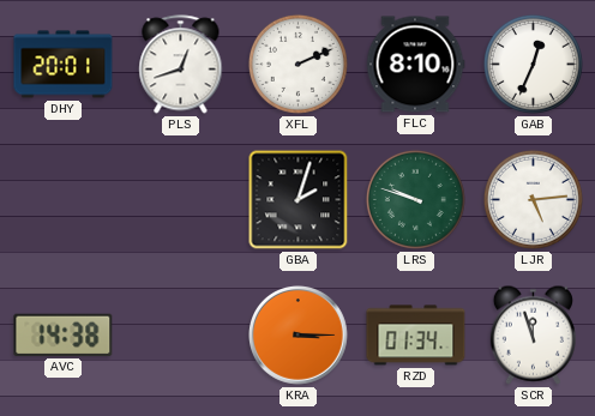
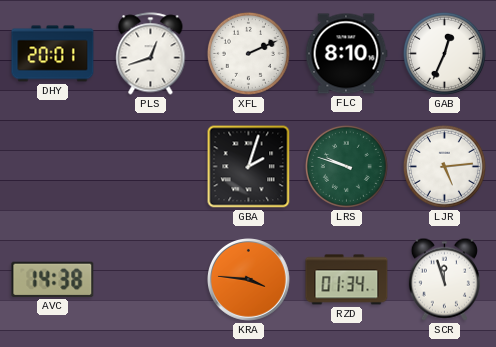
KRA: 3:15 -> 3:46
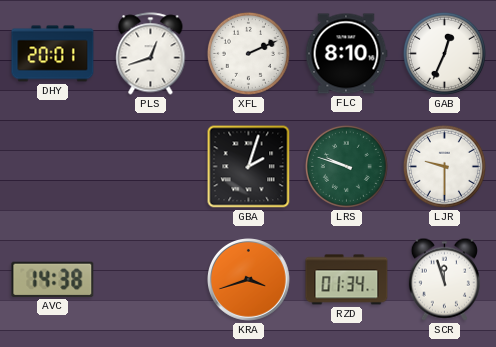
LJR: 5:14 -> 9:30
KRA: 3:46 -> 3:42
